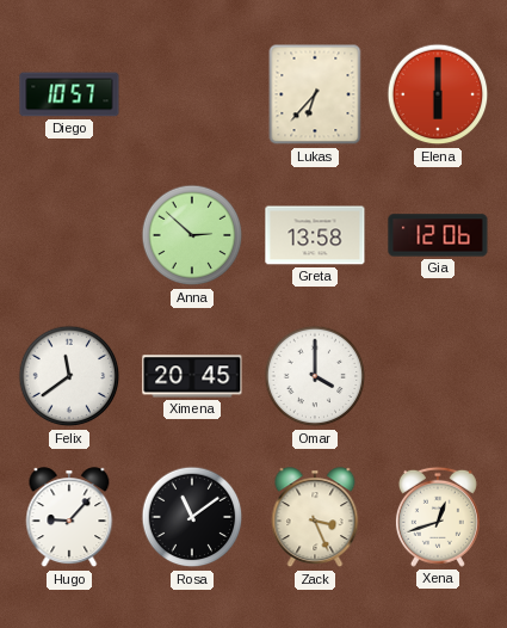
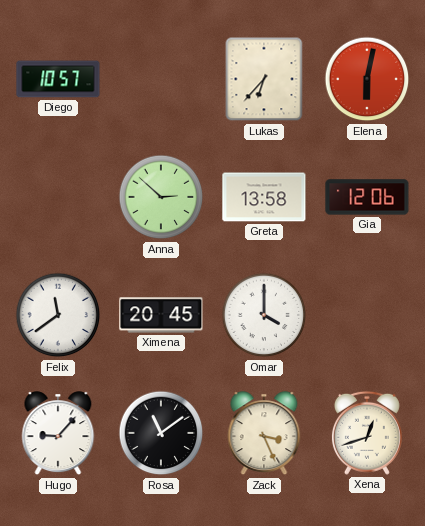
Elena: 6:00 -> 6:02
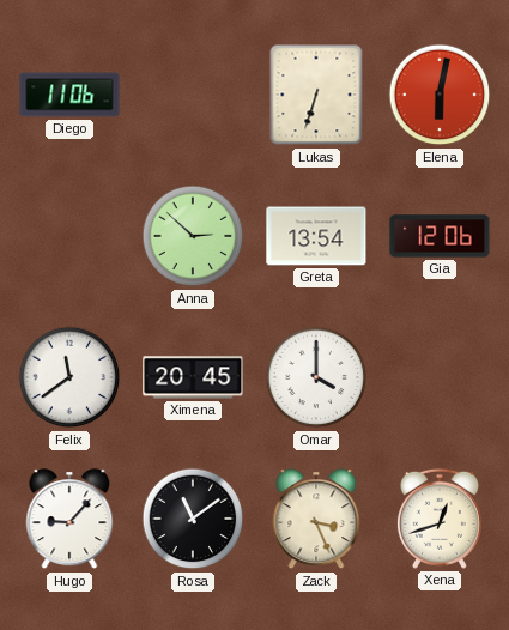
Diego: 10:57 -> 11:06
Lukas: 6:37 -> 6:33
Greta: 13:58 -> 13:54
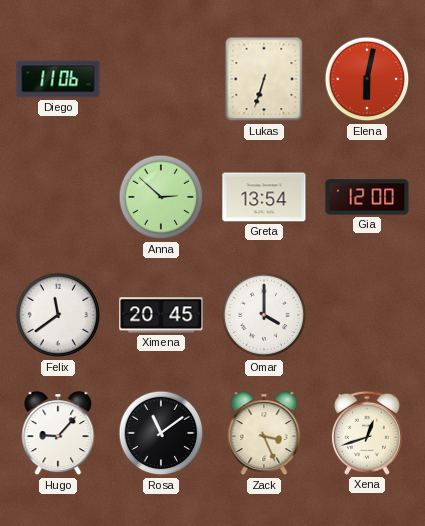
Gia: 12:06 -> 12:00
